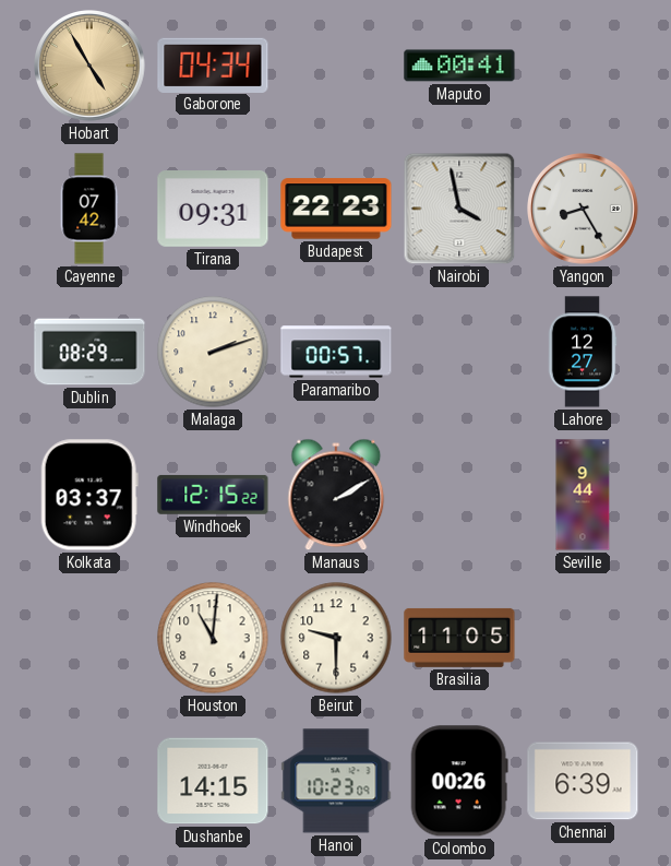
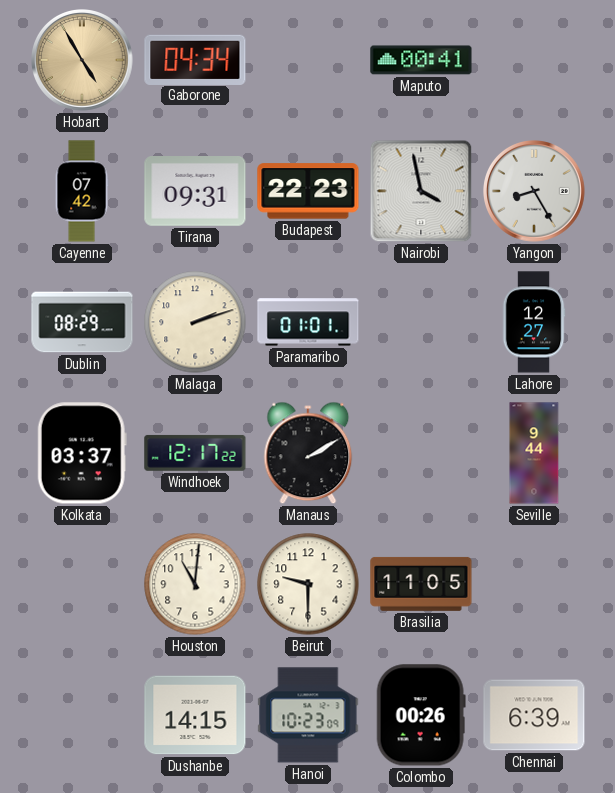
Paramaribo: 00:57 -> 01:01
Windhoek: 12:15 -> 12:17
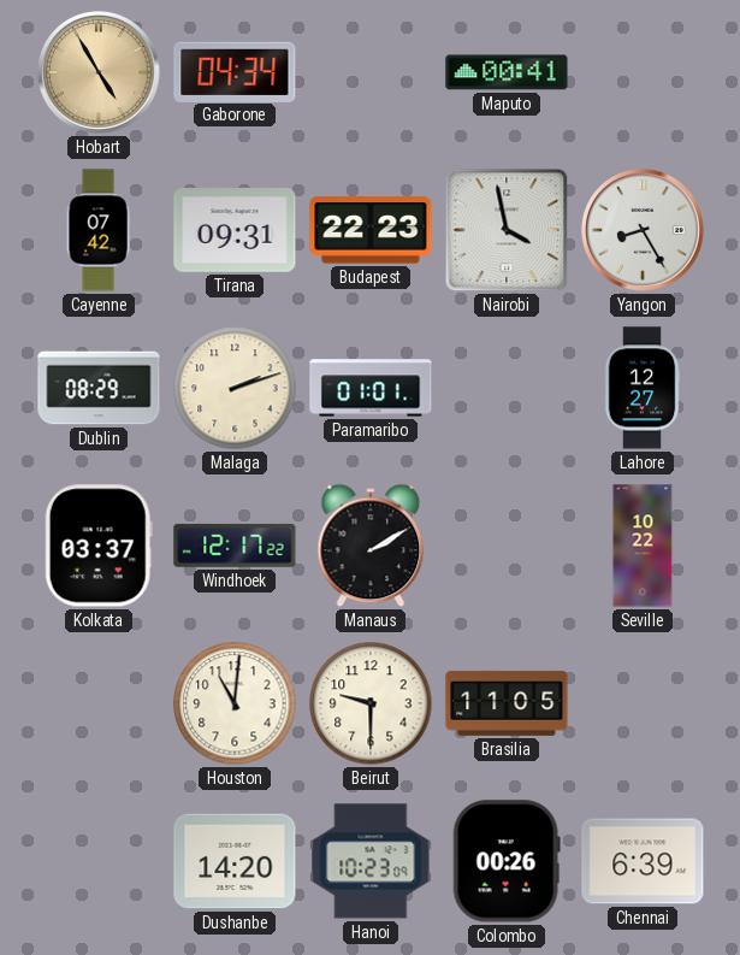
Seville: 9:44 -> 10:22
Dushanbe: 14:15 -> 14:20
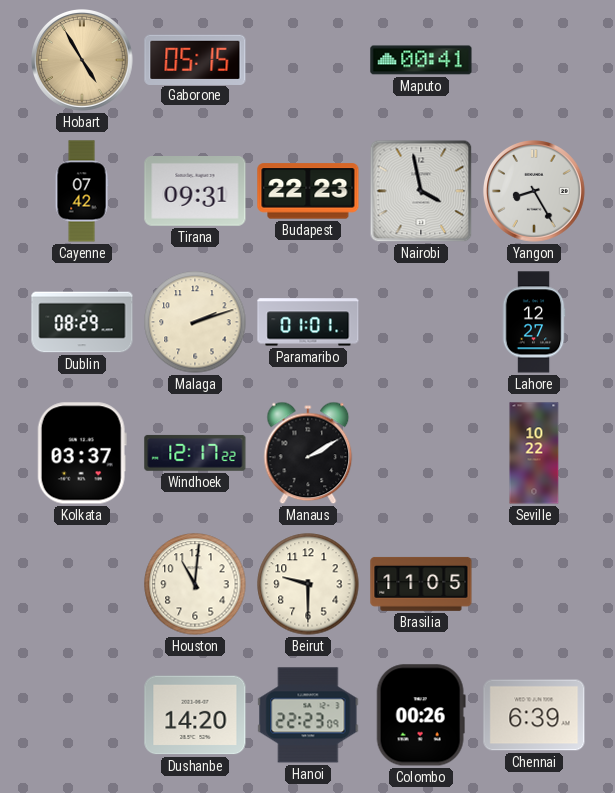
Gaborone: 04:34 -> 05:15
Hanoi: 10:23 -> 22:23
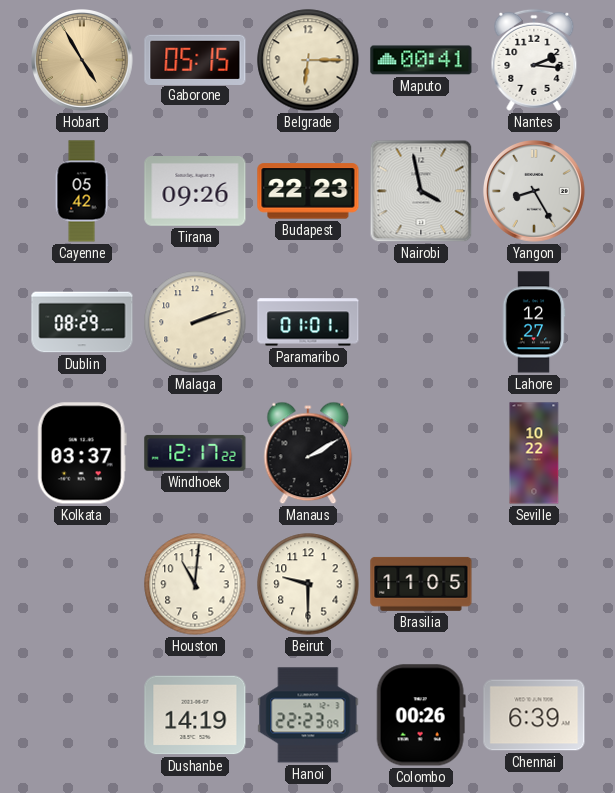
Belgrade: none -> 6:15
Nantes: none -> 2:16
Cayenne: 07:42 -> 05:42
Tirana: 09:31 -> 09:26
Dushanbe: 14:20 -> 14:19
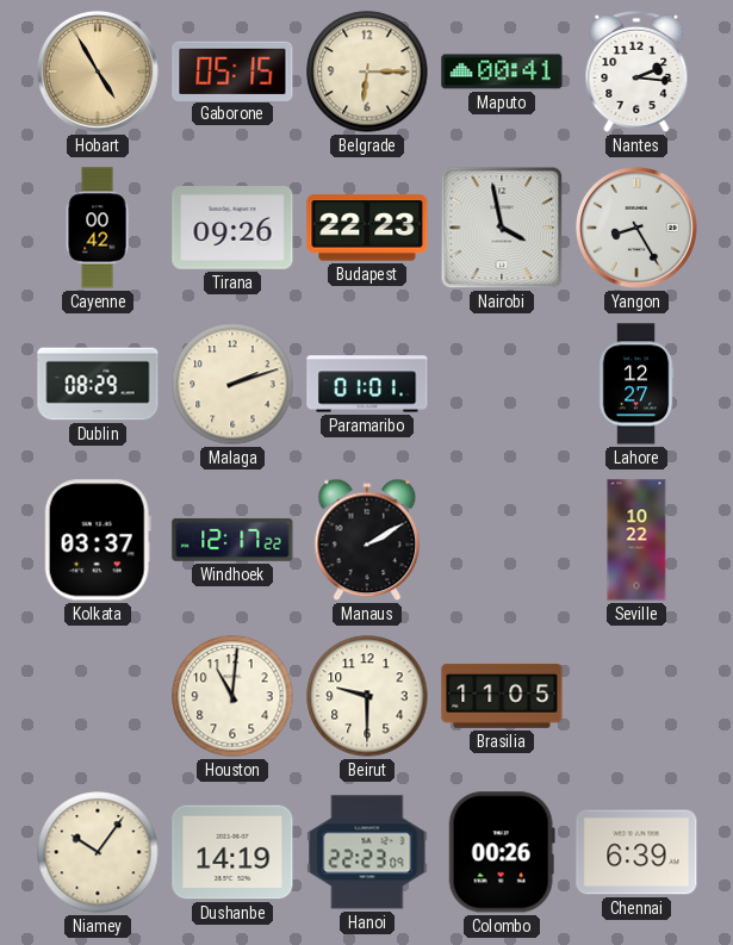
Cayenne: 05:42 -> 00:42
Niamey: none -> 10:06
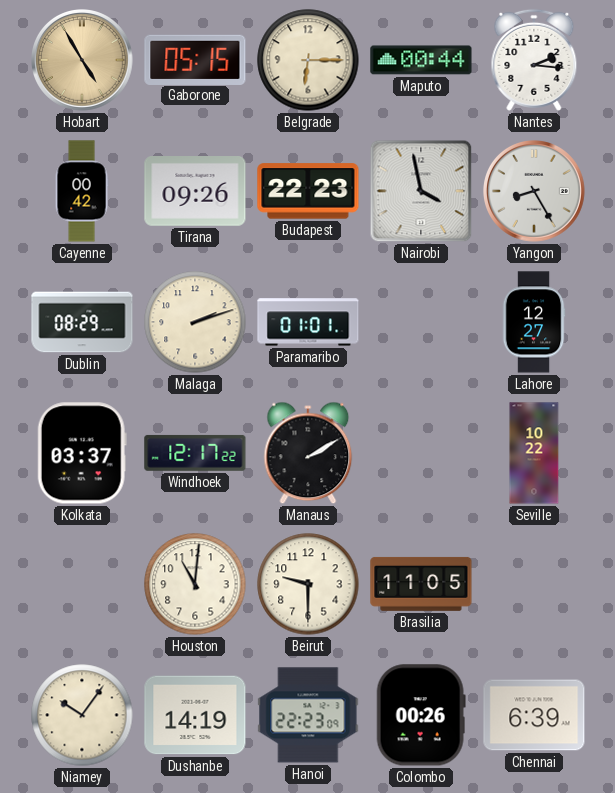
Maputo: 00:41 -> 00:44
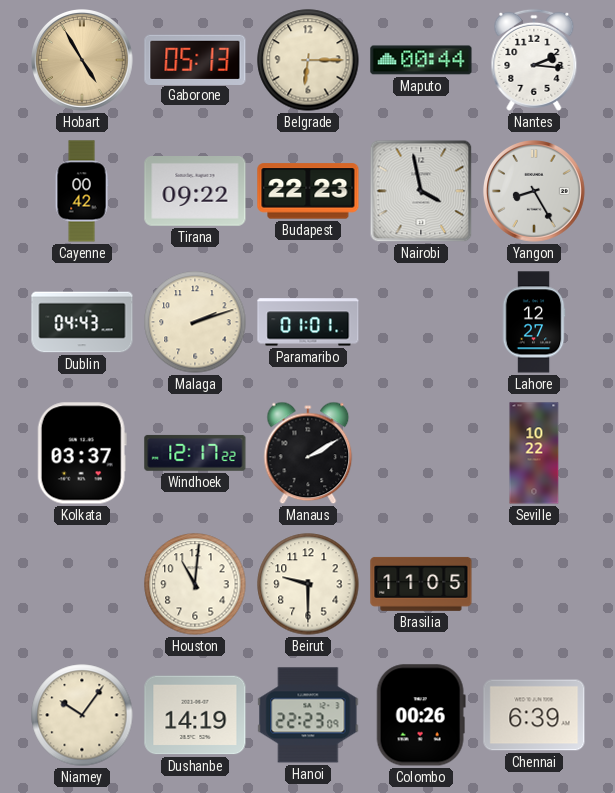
Gaborone: 05:15 -> 05:13
Tirana: 09:26 -> 09:22
Dublin: 08:29 -> 04:43
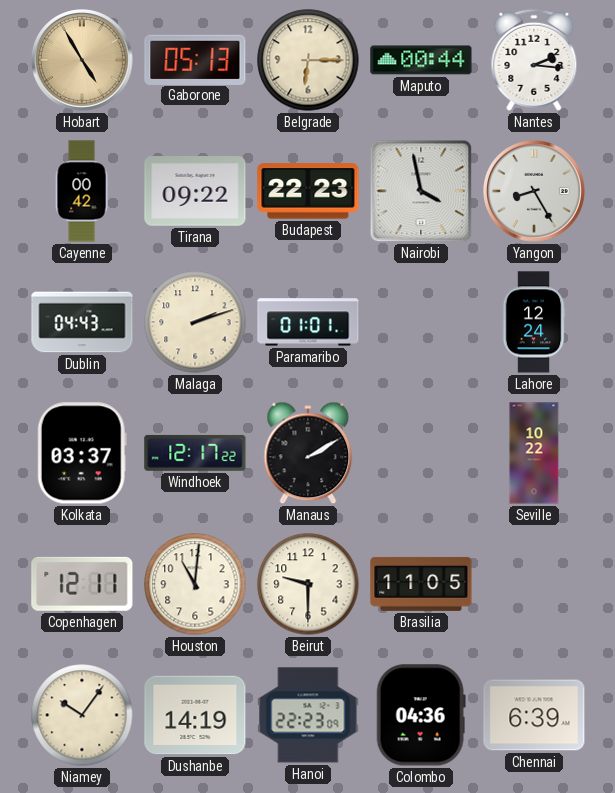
Lahore: 12:27 -> 12:24
Copenhagen: none -> 12:11
Colombo: 00:26 -> 04:36
